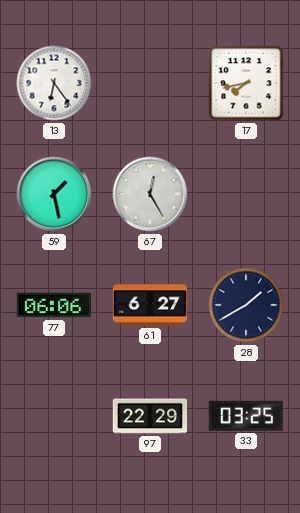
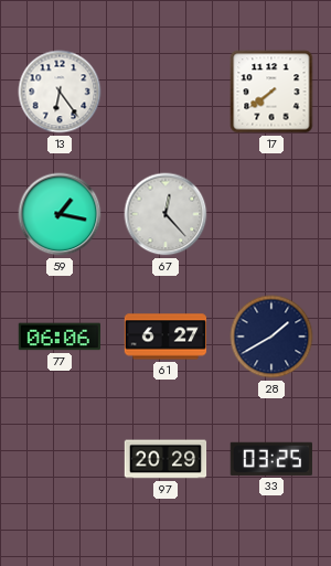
17: 7:43 -> 7:39
59: 1:28 -> 1:17
67: 12:25 -> 12:23
97: 22:29 -> 20:29
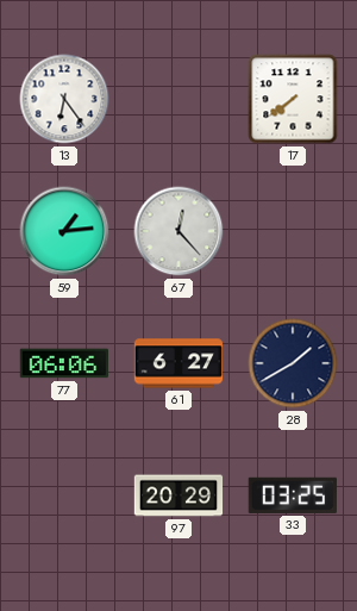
59: 1:17 -> 1:14
